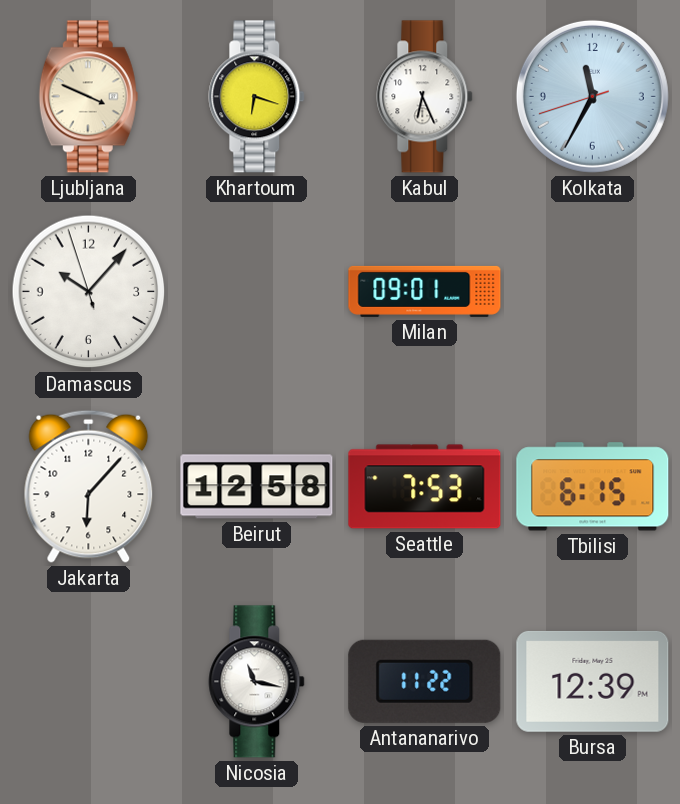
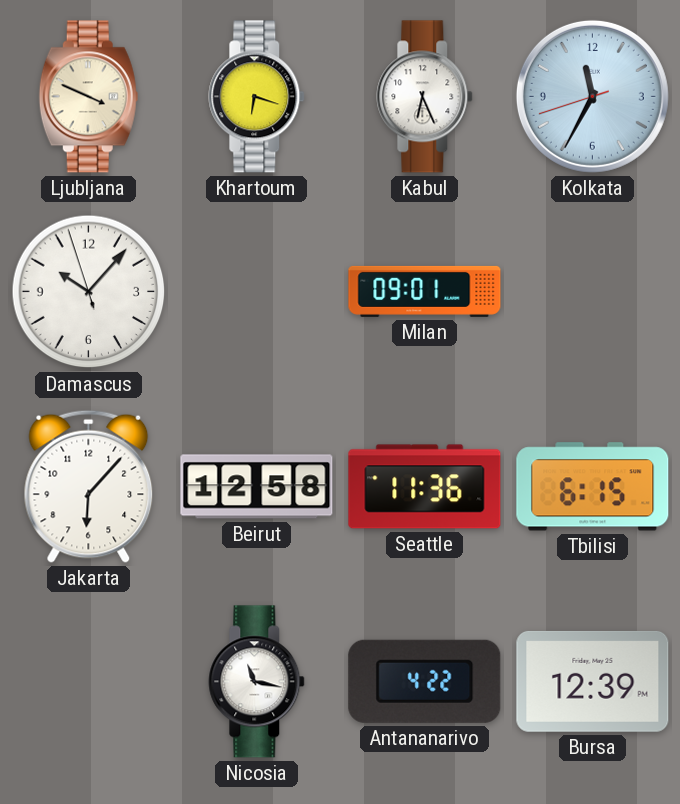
Seattle: 7:53 -> 11:36
Antananarivo: 11:22 -> 4:22
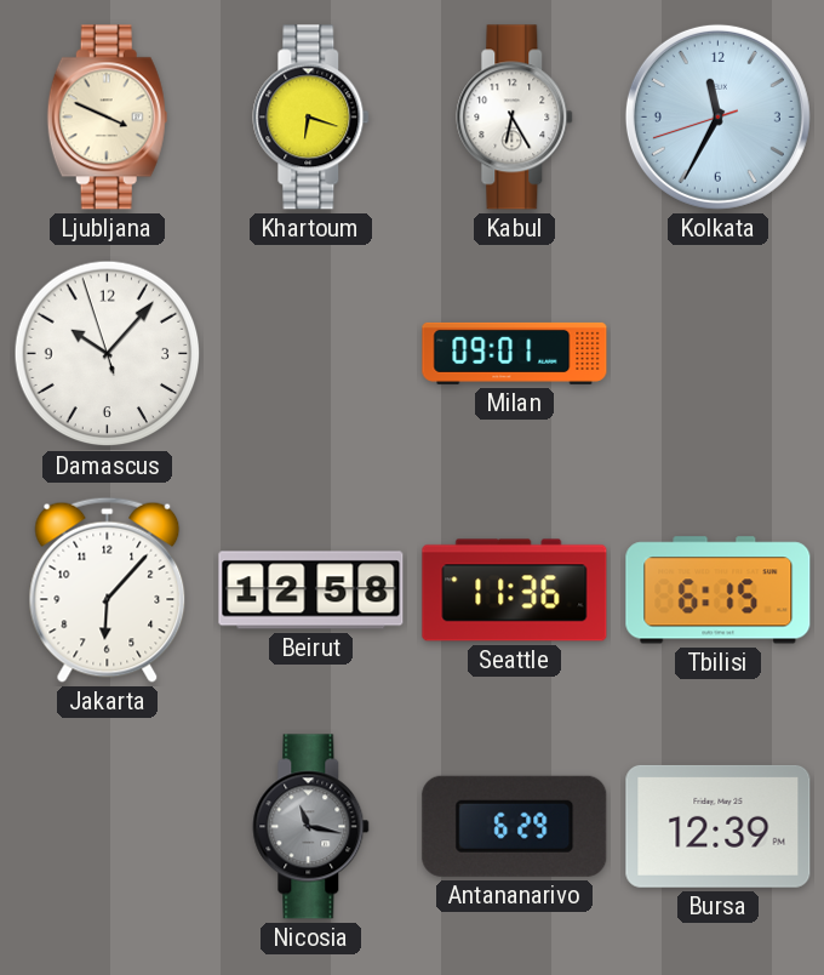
Kabul: 6:26 -> 6:25
Nicosia dial: white -> grey
Antananarivo: 4:22 -> 6:29
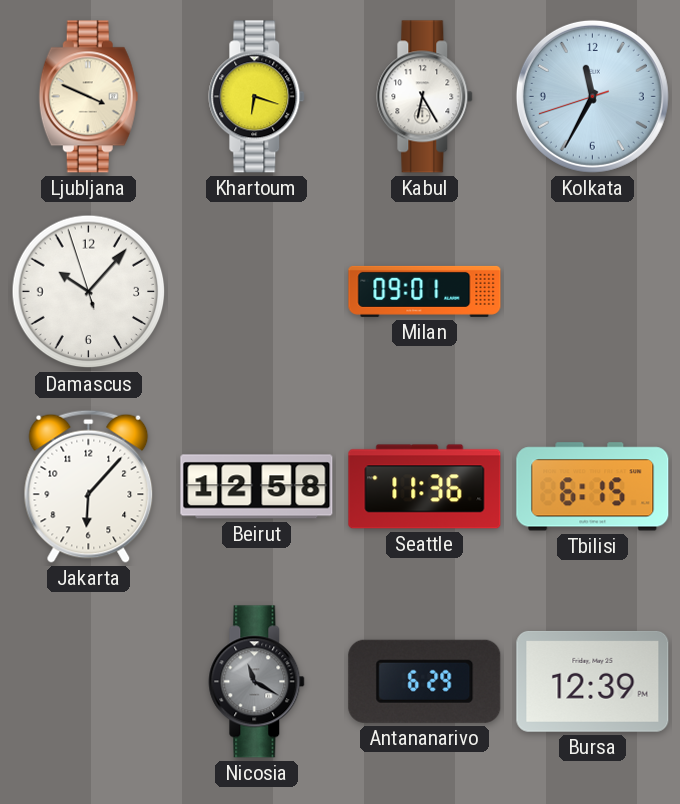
Nicosia: 11:17 -> 11:20
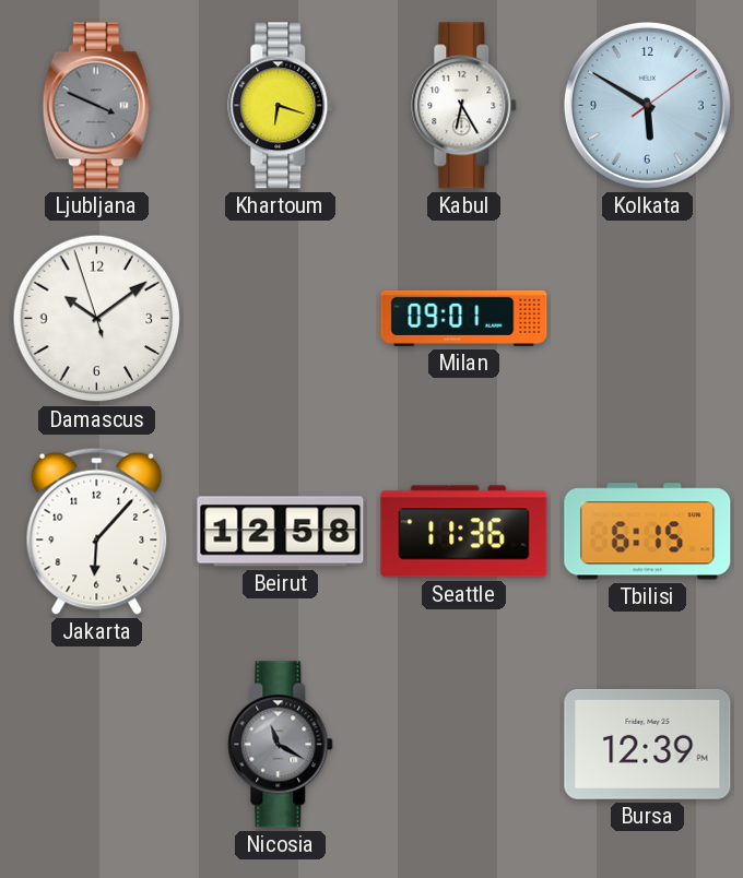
Ljubljana dial: cream -> grey
Kolkata: 11:34 -> 5:50
Damascus: 10:06 -> 10:08
Antananarivo: 6:29 -> none
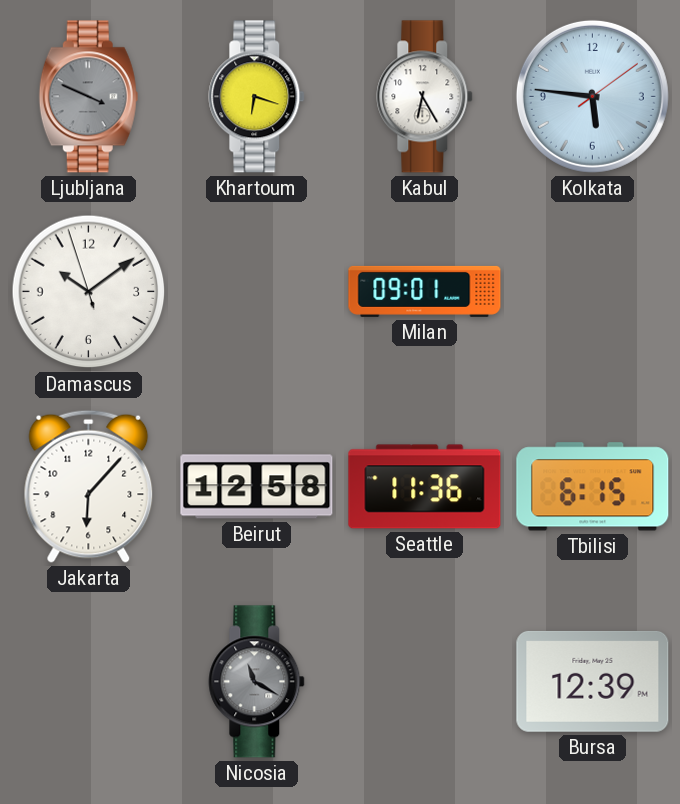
Kolkata: 5:50 -> 5:46
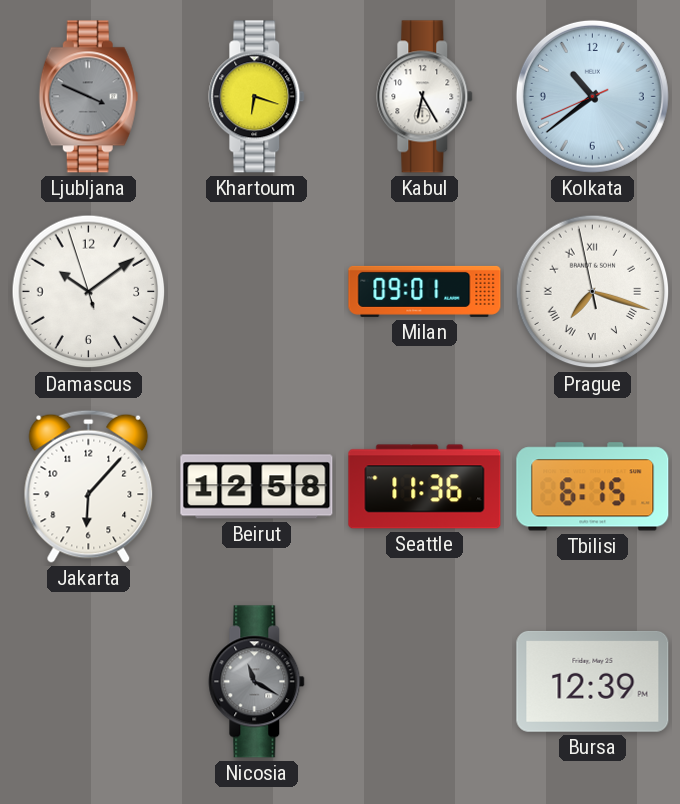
Kolkata: 5:46 -> 10:38
Prague: none -> 7:17
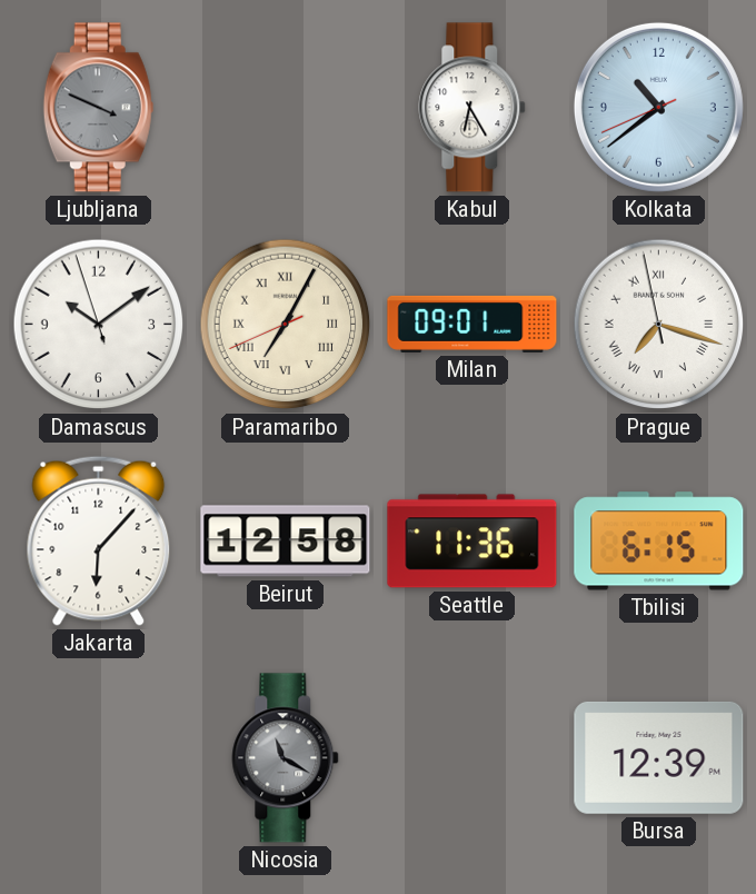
Khartoum: 6:18 -> none
Paramaribo: none -> 7:04
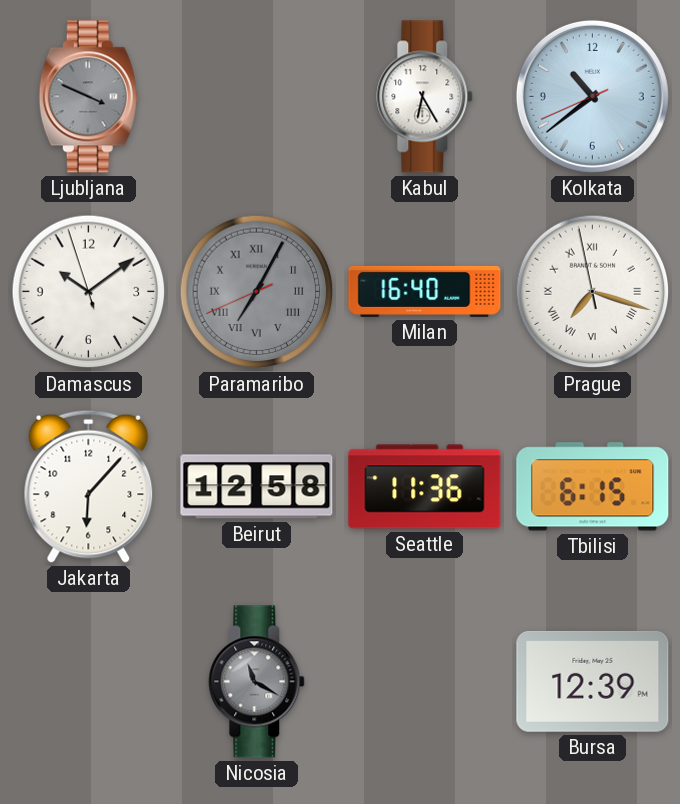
Paramaribo dial: cream -> grey
Milan: 09:01 -> 16:40
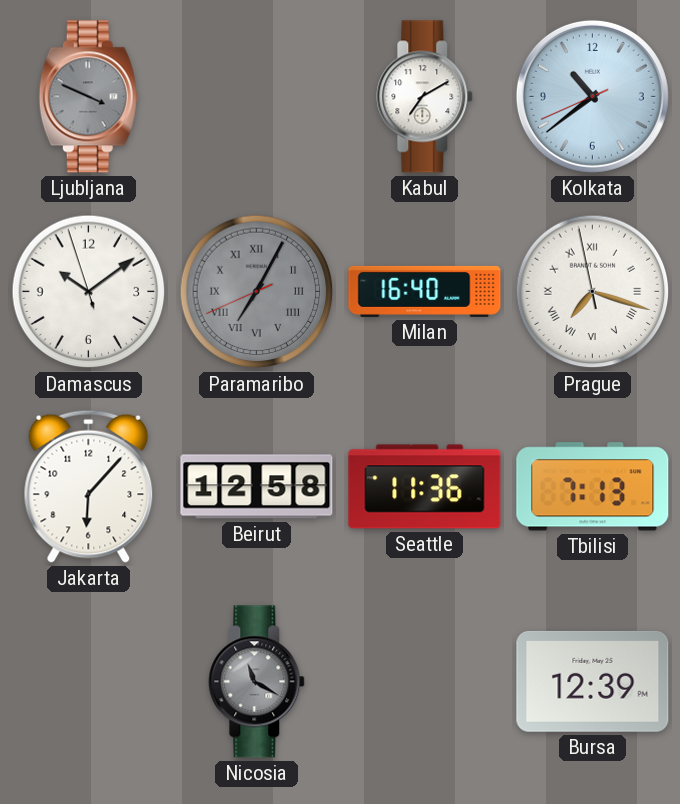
Kabul: 6:25 -> 7:10
Tbilisi: 6:15 -> 7:13
